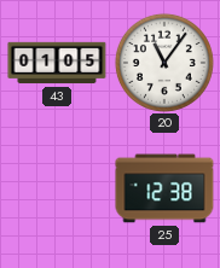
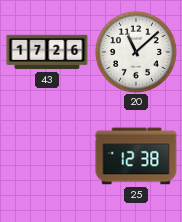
43: 01:05 -> 17:26
20: 11:06 -> 11:08
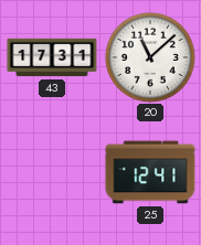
43: 17:26 -> 17:31
25: 12:38 -> 12:41
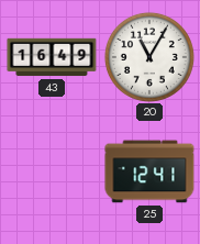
43: 17:31 -> 16:49
20: 11:08 -> 11:05
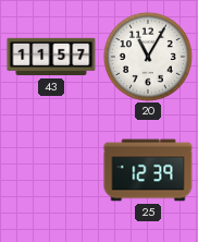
43: 16:49 -> 11:57
25: 12:41 -> 12:39
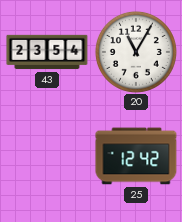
43: 11:57 -> 23:54
25: 12:39 -> 12:42
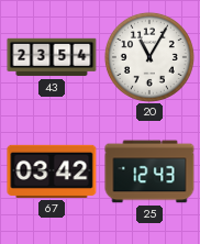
67: none -> 03:42
25: 12:42 -> 12:43
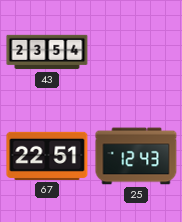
20: 11:05 -> none
67: 03:42 -> 22:51
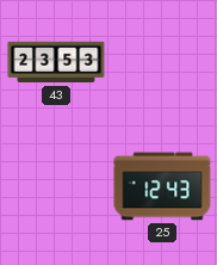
43: 23:54 -> 23:53
67: 22:51 -> none
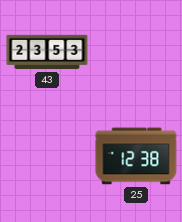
25: 12:43 -> 12:38
